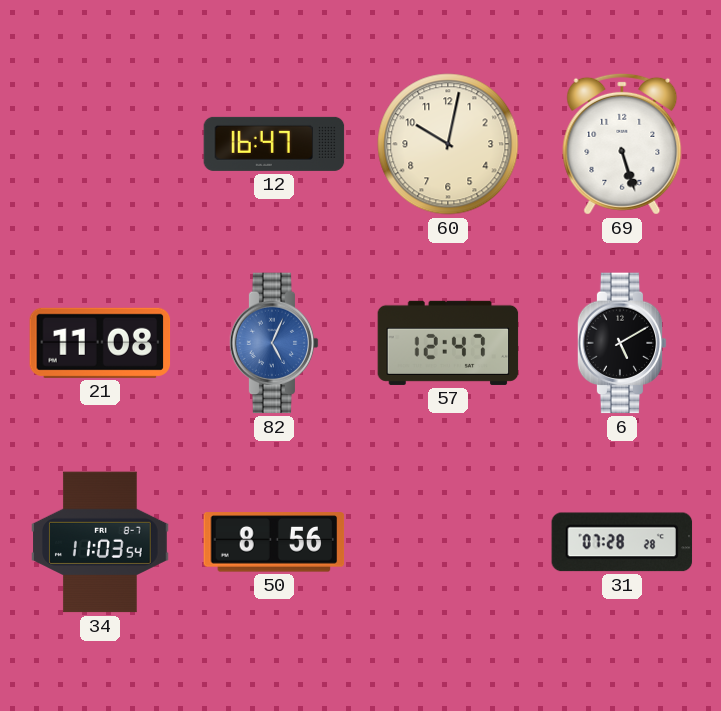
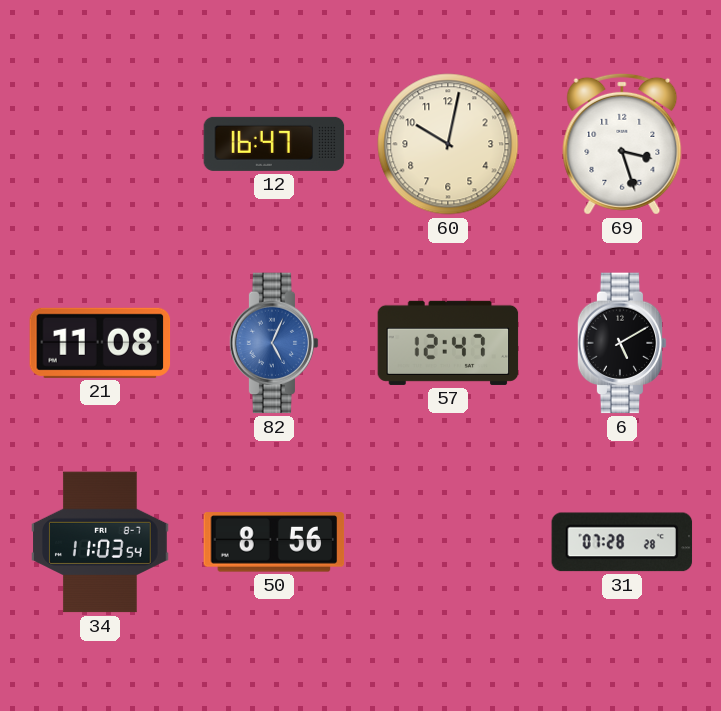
69: 5:27 -> 3:27
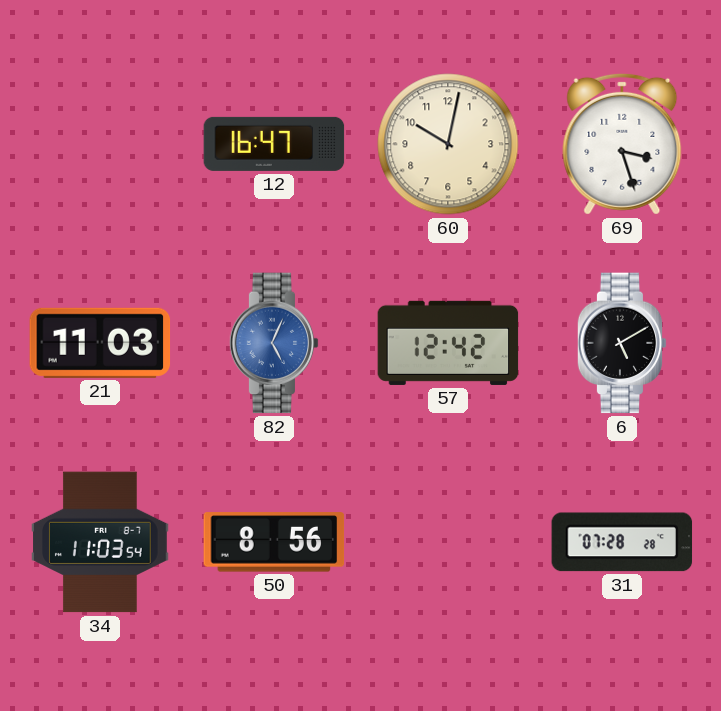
21: 11:08 -> 11:03
57: 12:47 -> 12:42
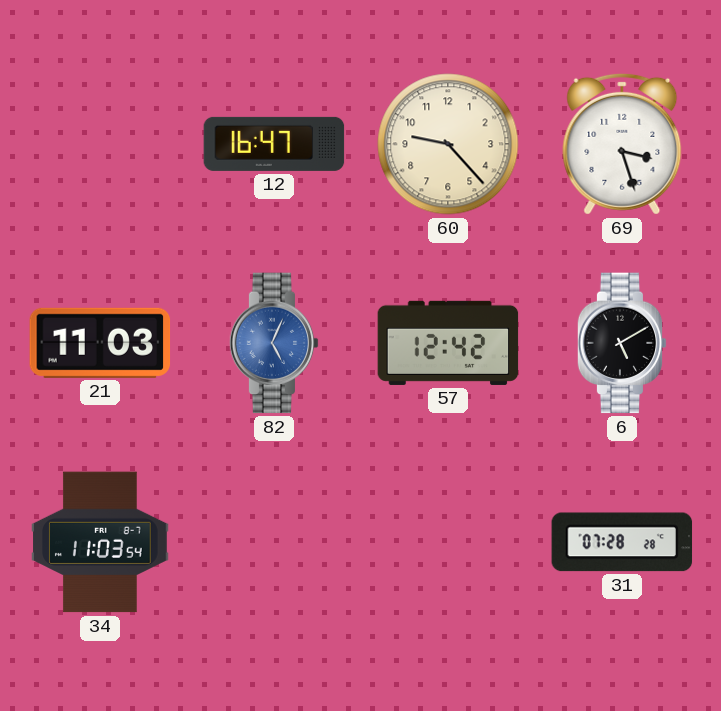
60: 10:02 -> 9:23
50: 8:56 -> none
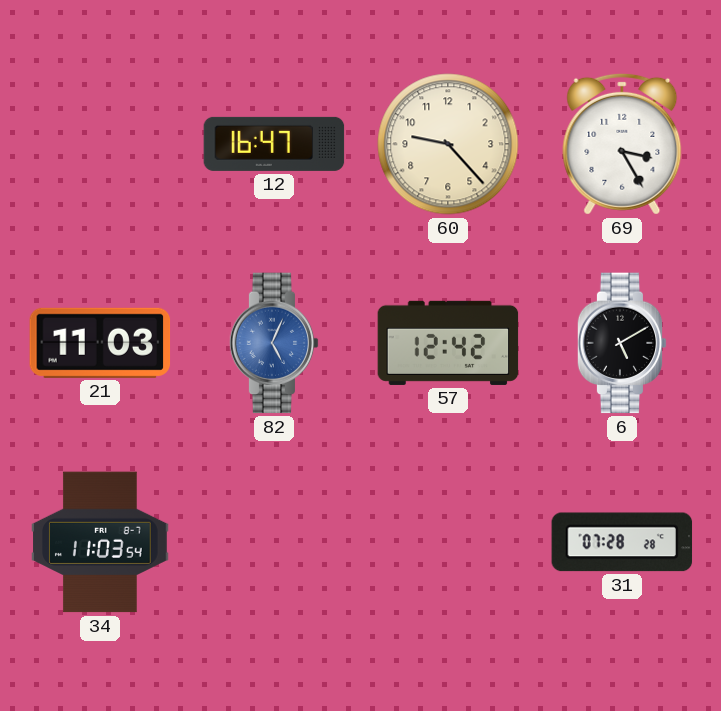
69: 3:27 -> 3:25
